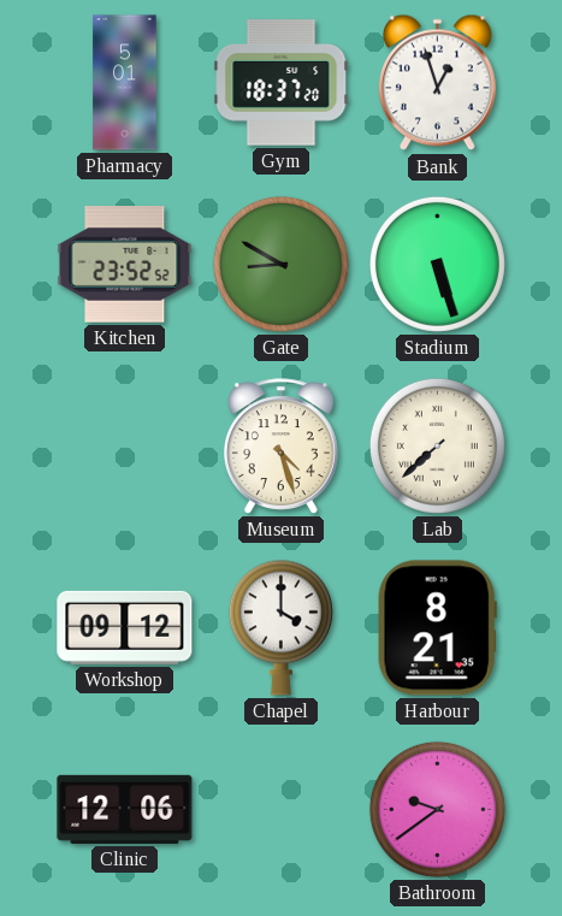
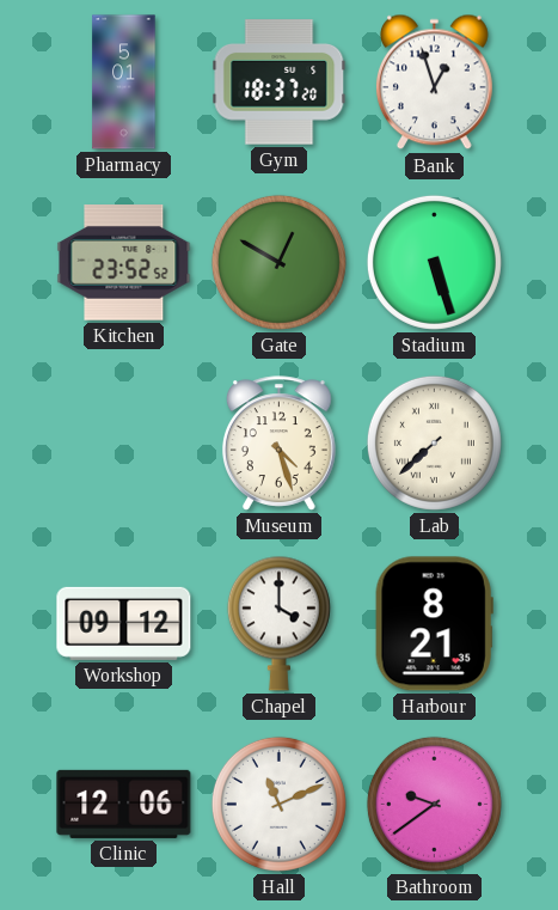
Gate: 8:50 -> 12:50
Hall: none -> 11:11
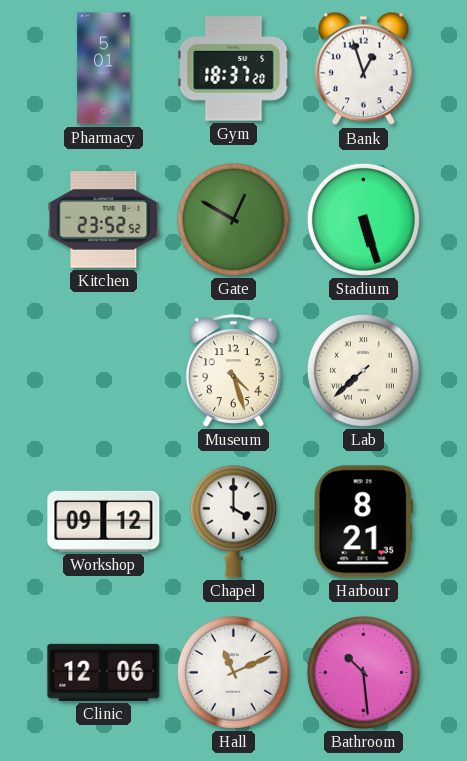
Bathroom: 9:39 -> 10:29
